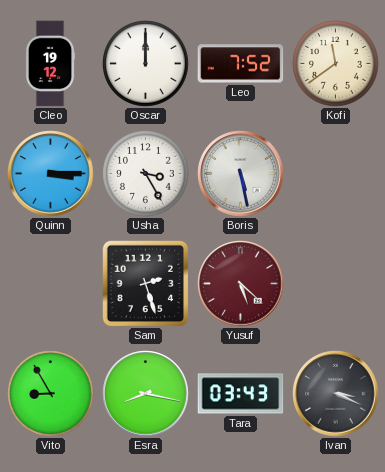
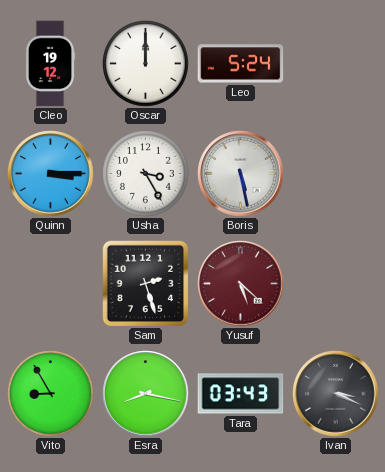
Leo: 7:52 -> 5:24
Kofi: 11:39 -> none
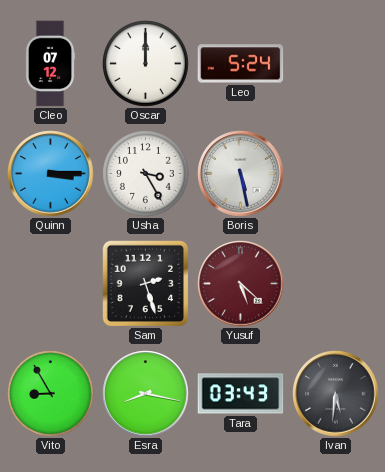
Cleo: 19:12 -> 07:12
Ivan: 3:19 -> 5:31
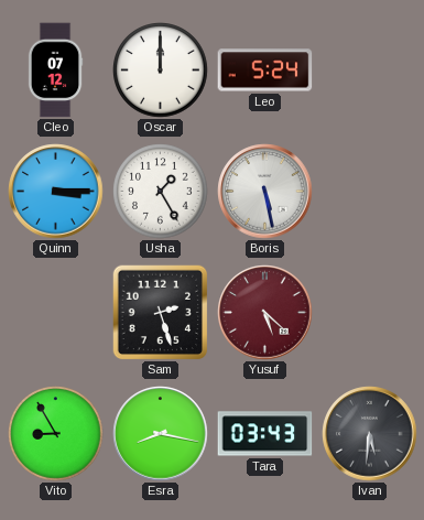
Usha: 3:25 -> 1:25
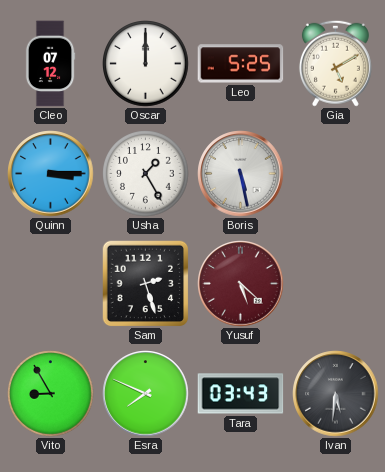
Leo: 5:24 -> 5:25
Gia: none -> 5:10
Esra: 8:17 -> 7:49
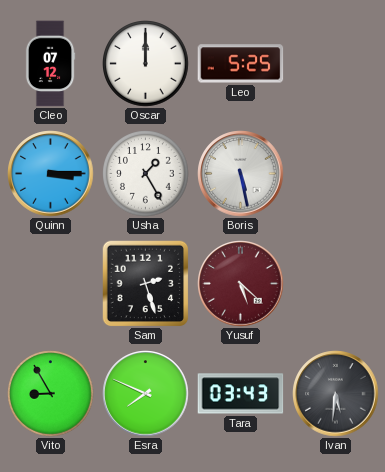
Gia: 5:10 -> none
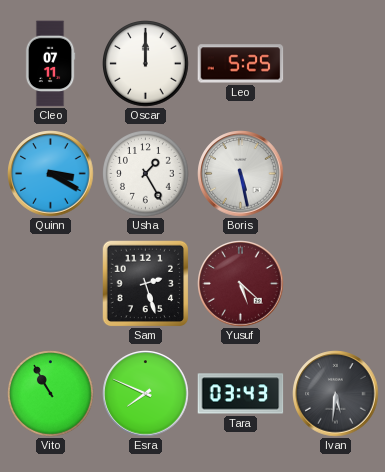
Cleo: 07:12 -> 07:11
Quinn: 3:15 -> 3:20
Vito: 8:55 -> 10:55
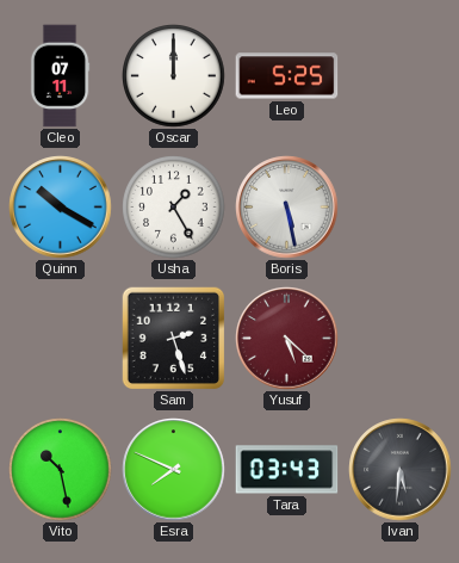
Quinn: 3:20 -> 10:20
Vito: 10:55 -> 10:28
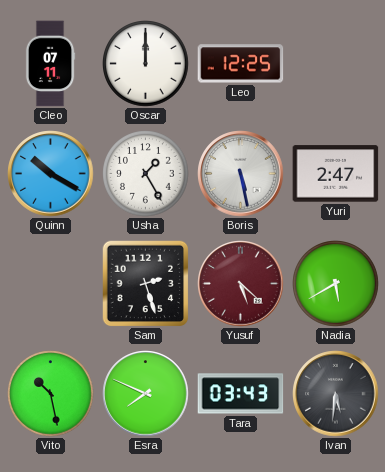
Leo: 5:25 -> 12:25
Yuri: none -> 2:47
Nadia: none -> 5:40
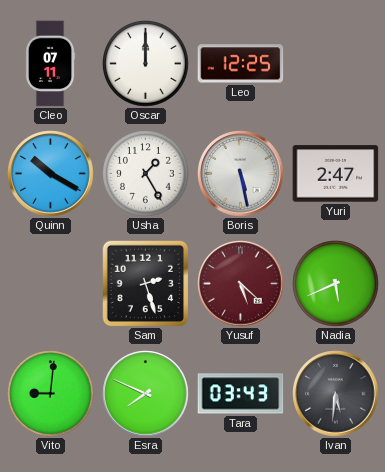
Nadia: 5:40 -> 5:41
Vito: 10:28 -> 9:01
